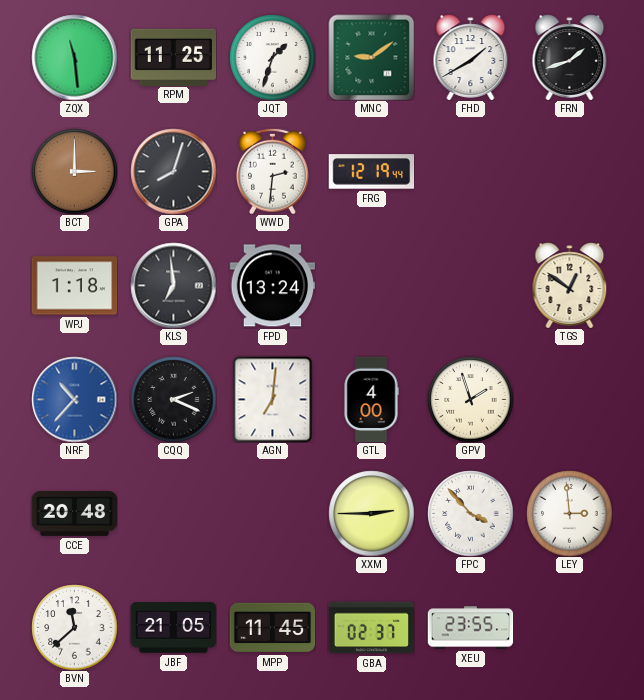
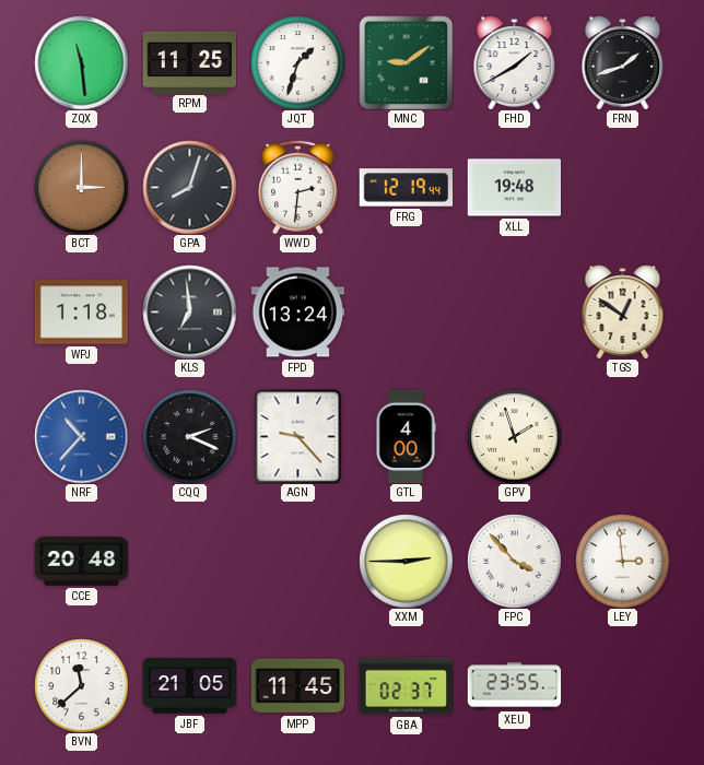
XLL: none -> 19:48
AGN: 7:01 -> 9:23
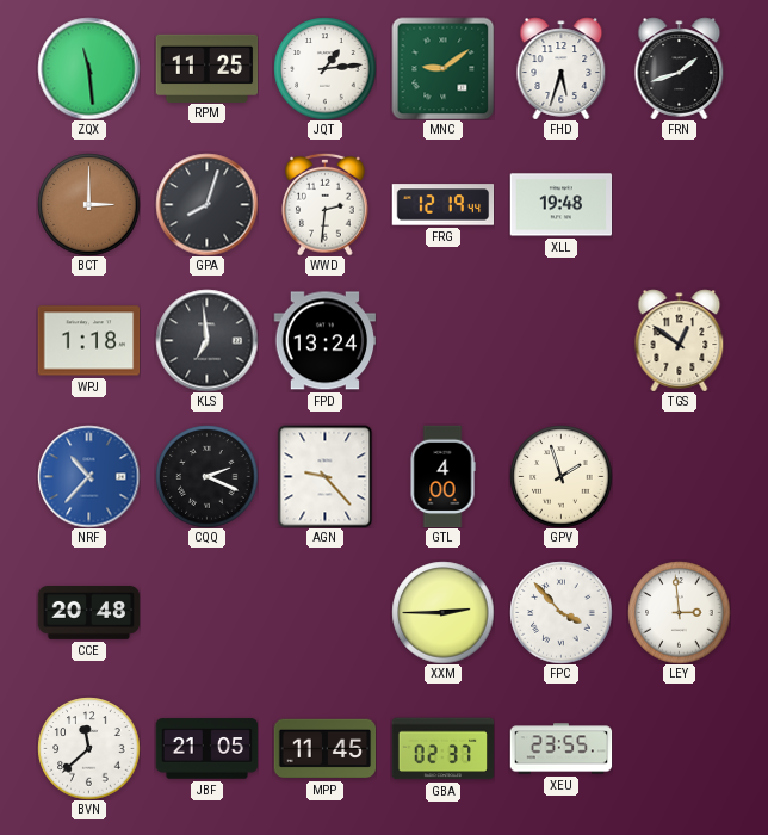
JQT: 1:33 -> 1:14
FHD: 1:40 -> 5:33
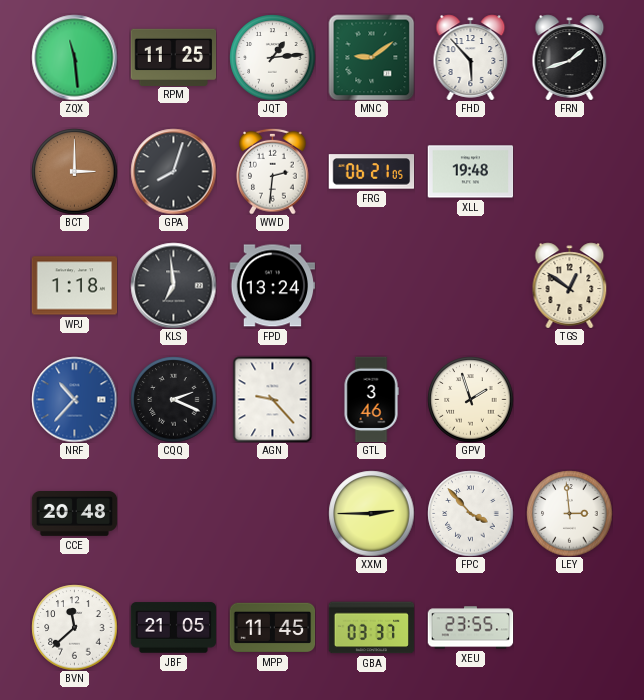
FHD: 5:33 -> 5:53
FRG: 12:19 -> 06:21
GTL: 4:00 -> 3:46
GBA: 02:37 -> 03:37
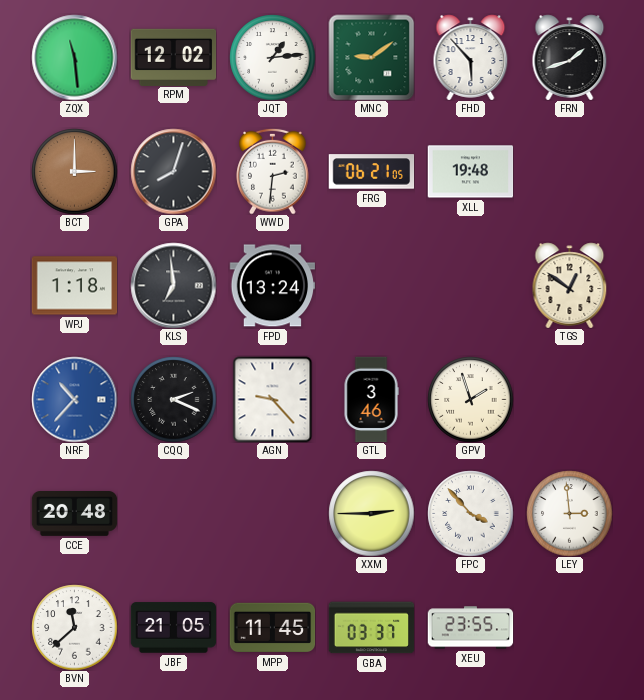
RPM: 11:25 -> 12:02
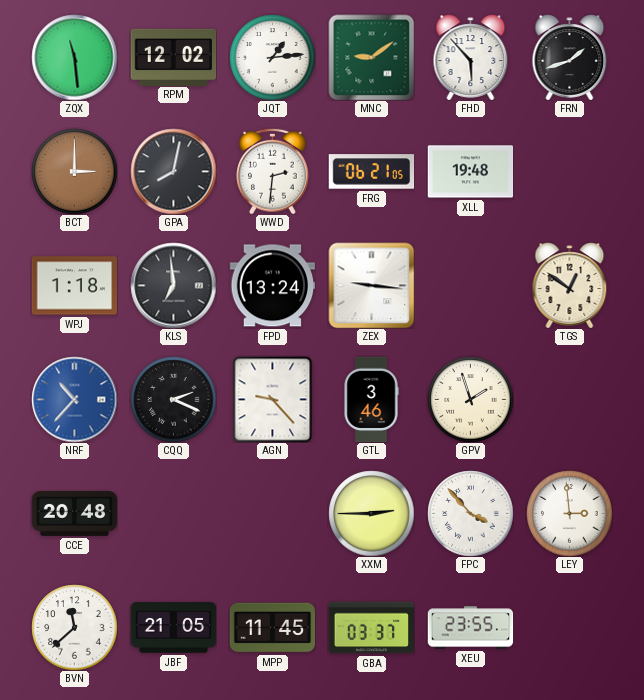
GPA: 8:03 -> 8:02
ZEX: none -> 9:16
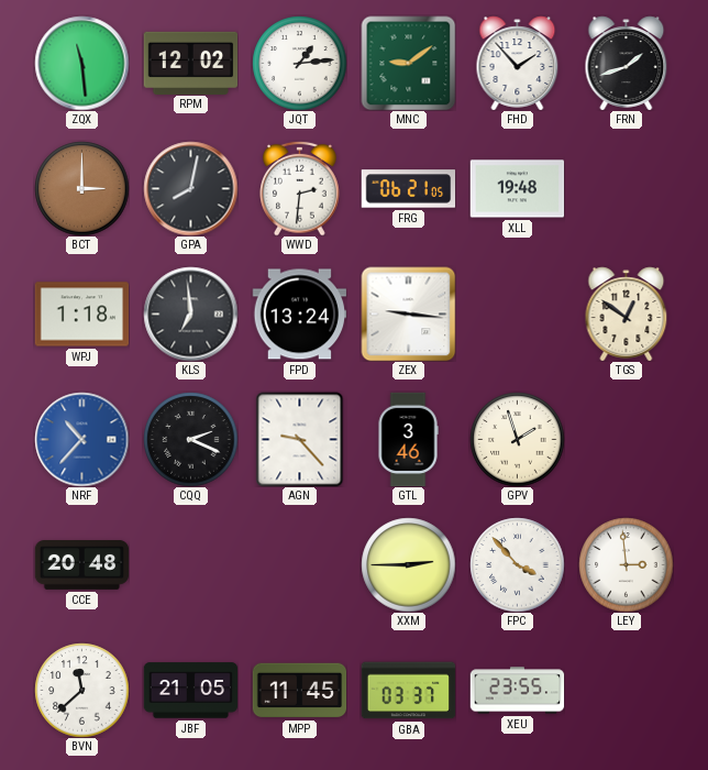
FHD: 5:53 -> 1:53
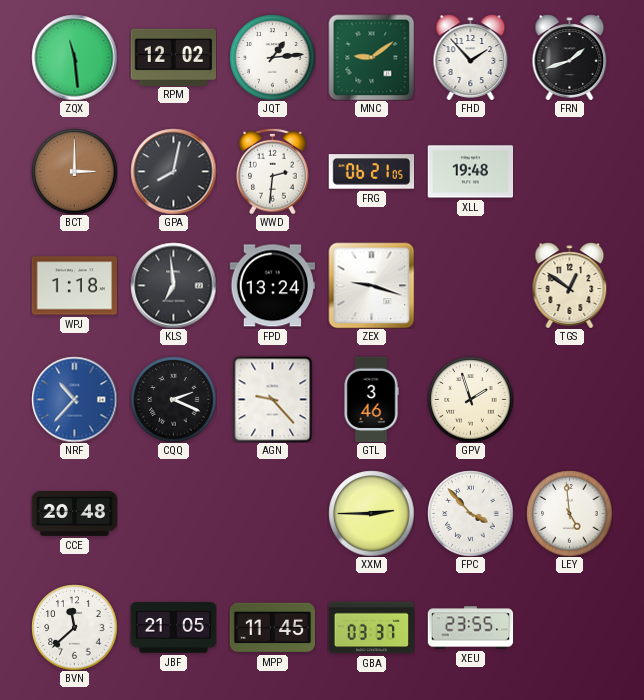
ZEX: 9:16 -> 9:18
LEY: 2:59 -> 4:59
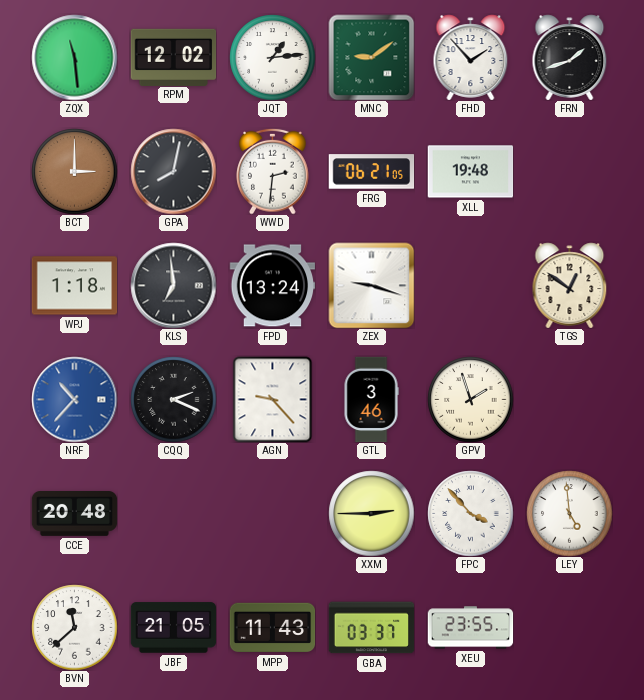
MPP: 11:45 -> 11:43
